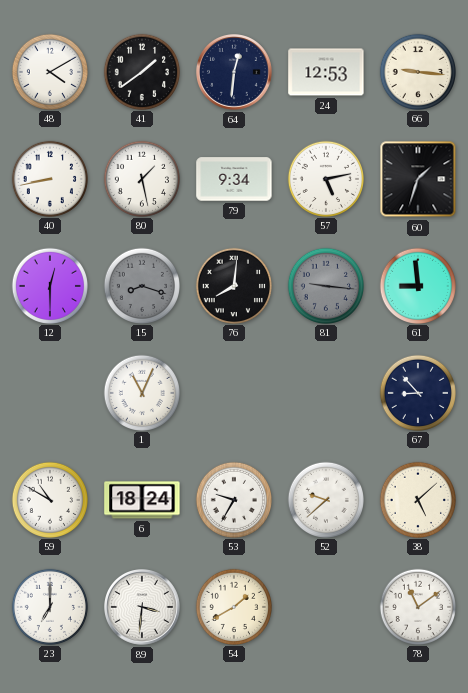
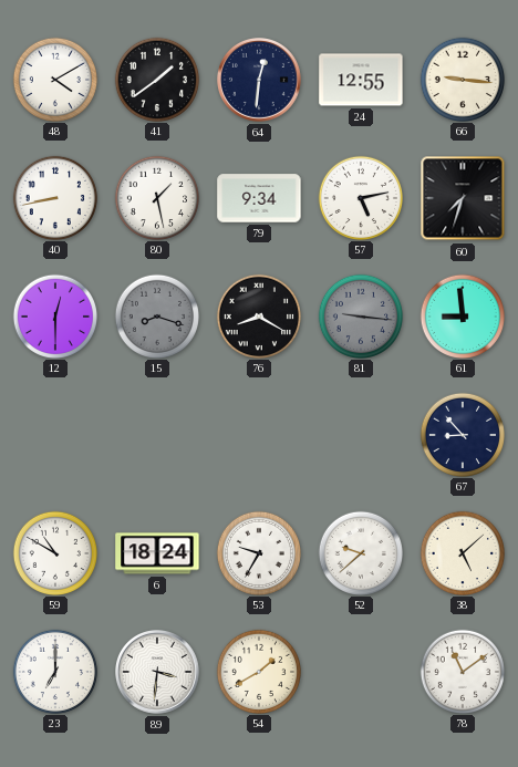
24: 12:53 -> 12:55
60: 1:33 -> 7:33
76: 8:01 -> 8:20
1: 11:04 -> none
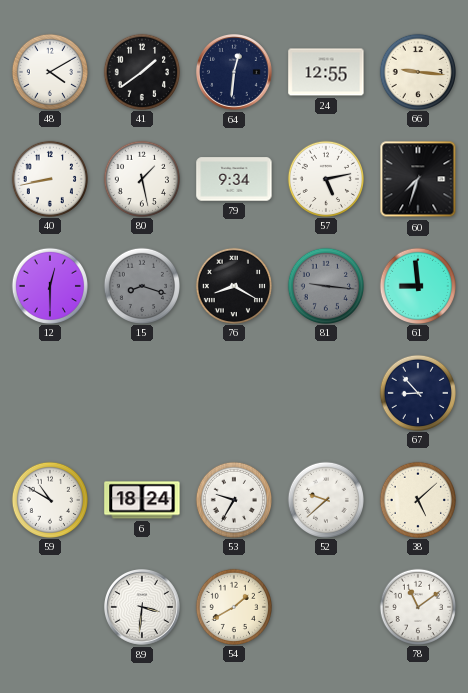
23: 7:00 -> none
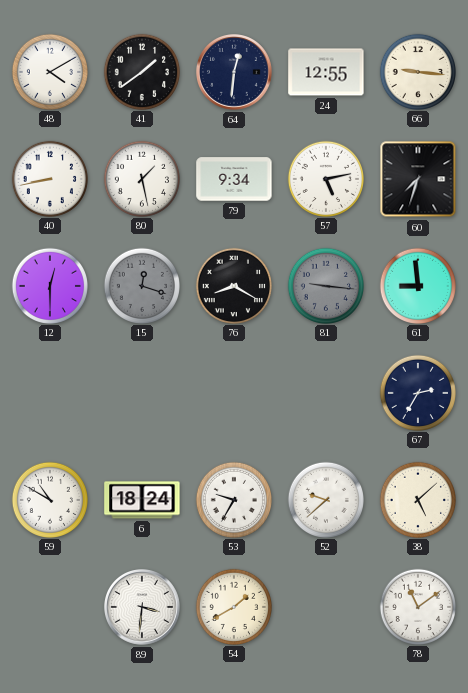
15: 8:18 -> 12:18
67: 8:53 -> 2:35
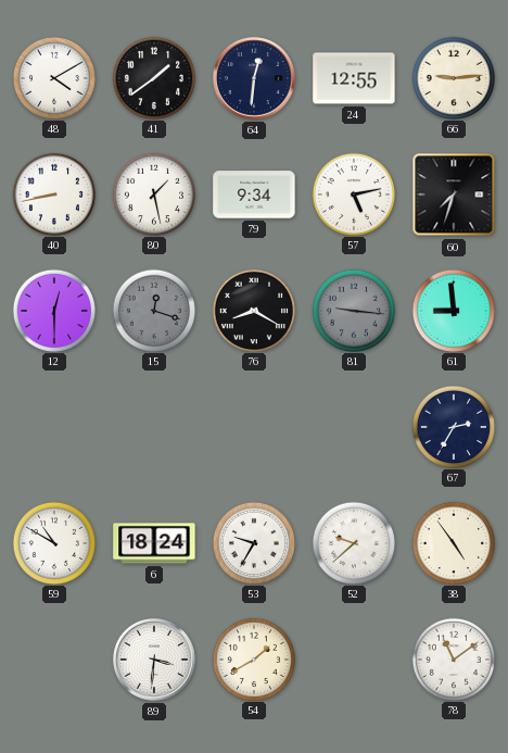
66: 9:16 -> 9:14
38: 5:08 -> 4:54
